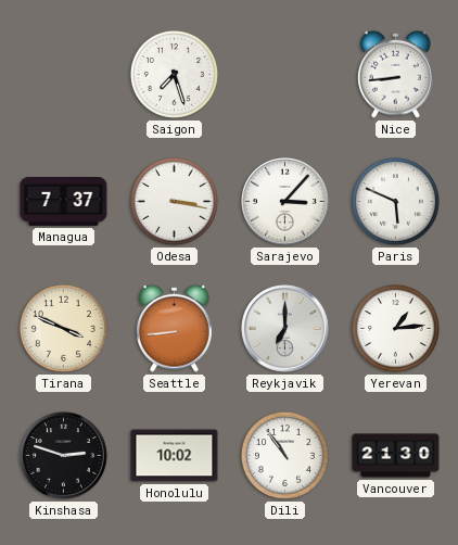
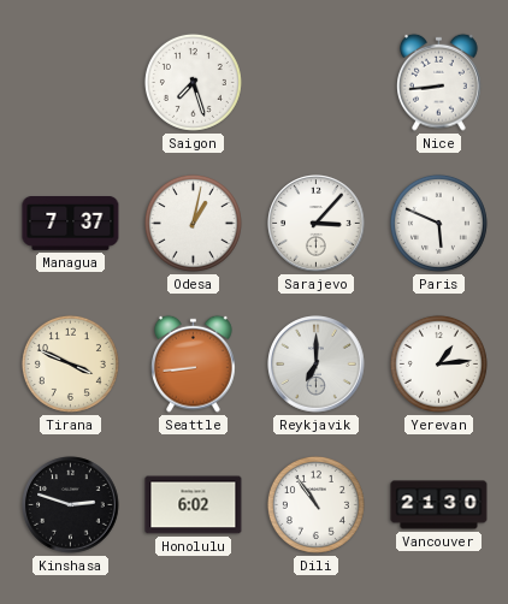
Odesa: 3:17 -> 1:02
Honolulu: 10:02 -> 6:02
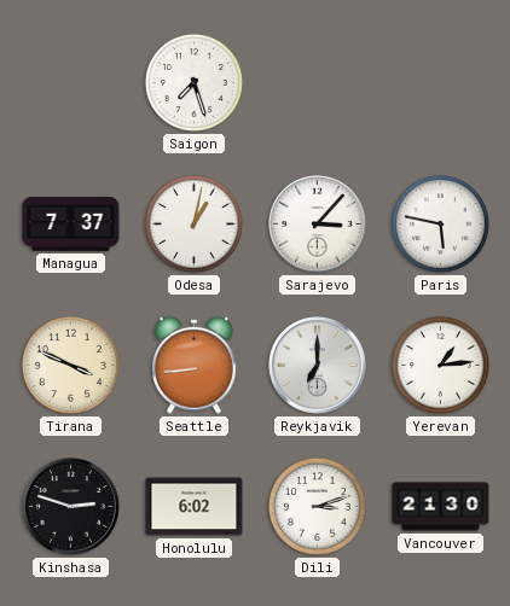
Nice: 8:44 -> none
Paris: 5:49 -> 5:47
Dili: 10:54 -> 3:12
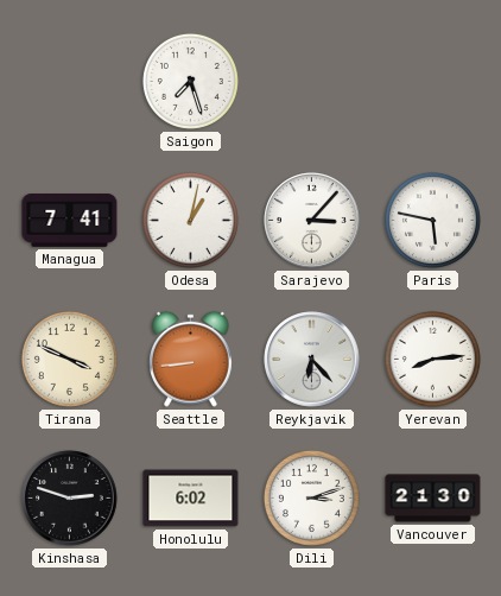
Managua: 7:37 -> 7:41
Reykjavik: 7:00 -> 6:23
Yerevan: 1:14 -> 8:14
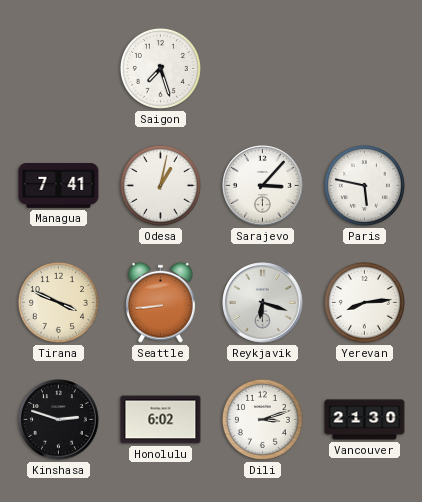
Reykjavik: 6:23 -> 6:18
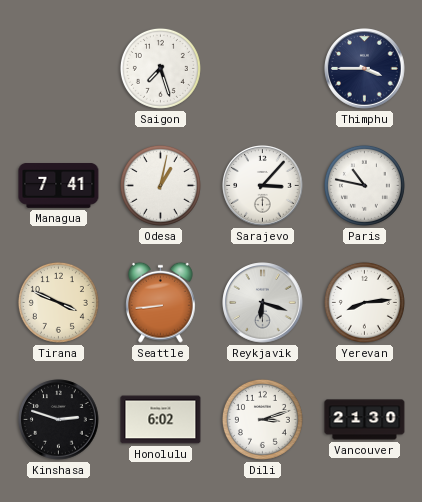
Thimphu: none -> 3:45
Paris: 5:47 -> 10:47
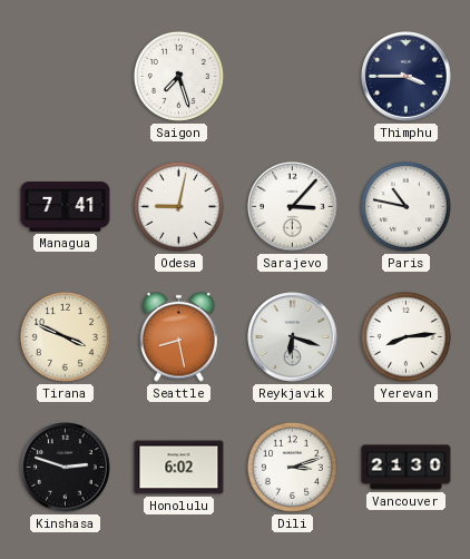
Odesa: 1:02 -> 9:02
Seattle: 8:44 -> 8:28
